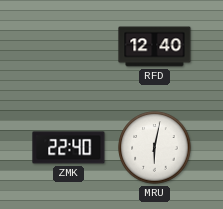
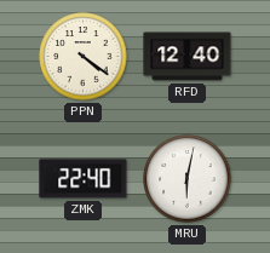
PPN: none -> 4:21
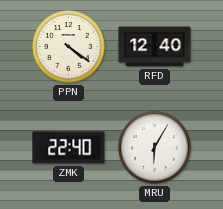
MRU: 6:02 -> 6:05
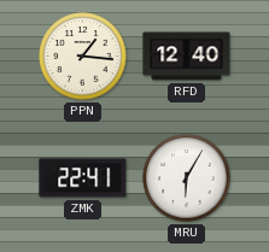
PPN: 4:21 -> 1:16
ZMK: 22:40 -> 22:41
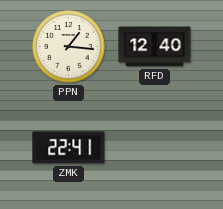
MRU: 6:05 -> none
